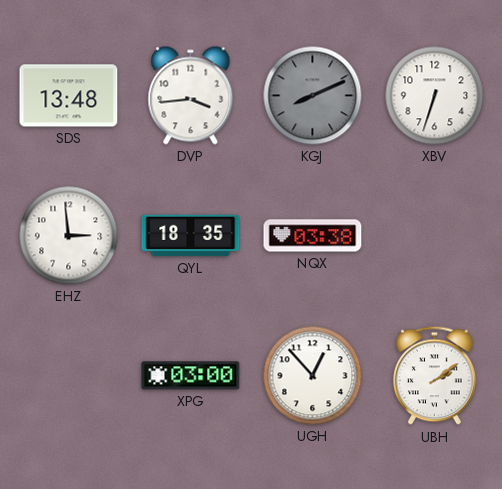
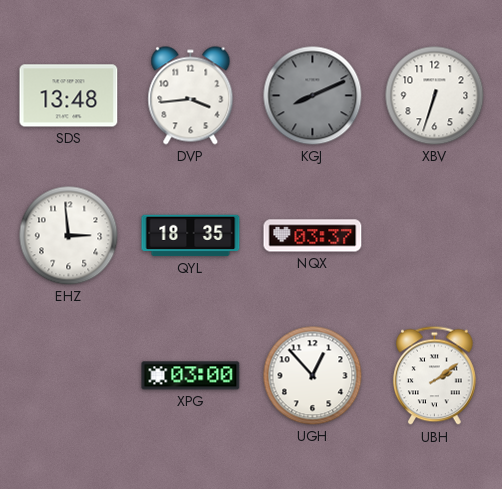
NQX: 03:38 -> 03:37
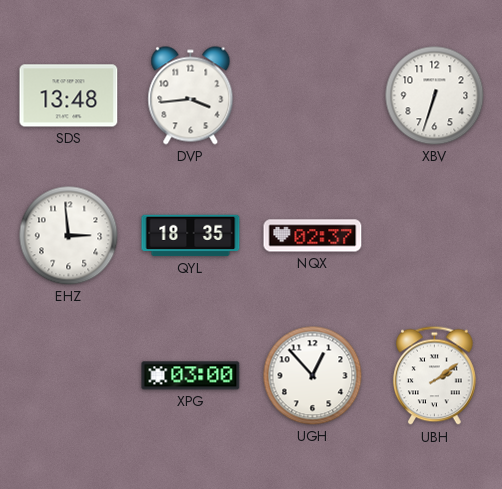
KGJ: 8:11 -> none
NQX: 03:37 -> 02:37
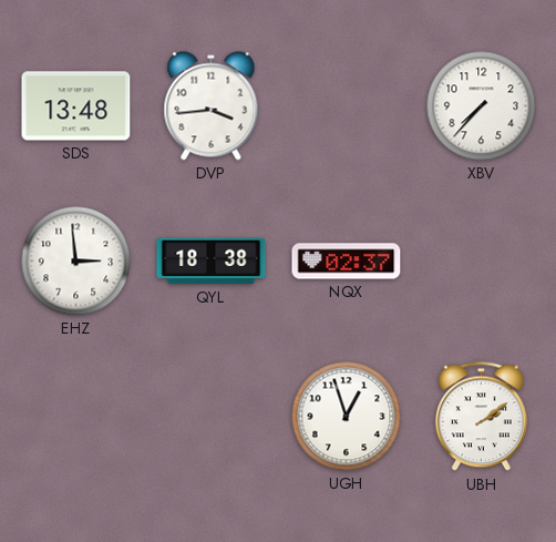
XBV: 6:33 -> 7:37
QYL: 18:35 -> 18:38
XPG: 03:00 -> none
UGH: 12:53 -> 12:57
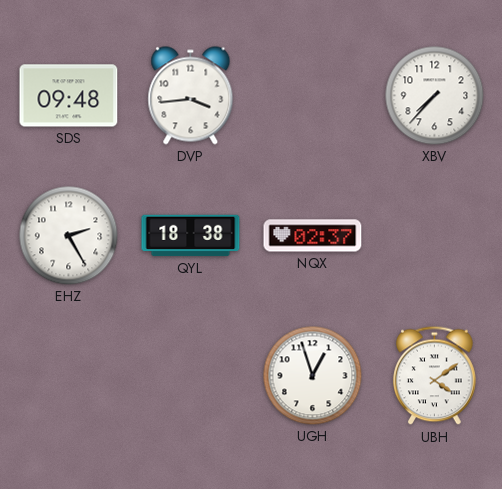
SDS: 13:48 -> 09:48
EHZ: 2:59 -> 2:25
UBH: 2:09 -> 4:09
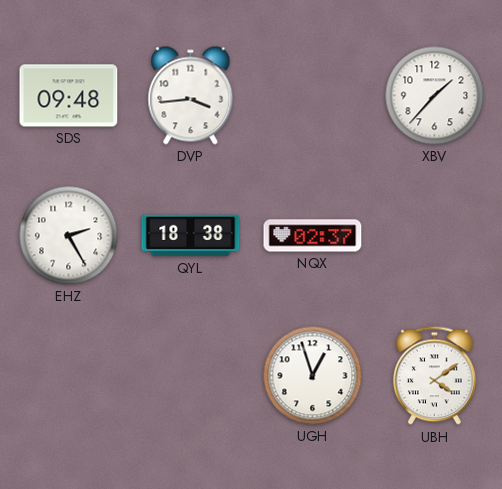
XBV: 7:37 -> 1:37
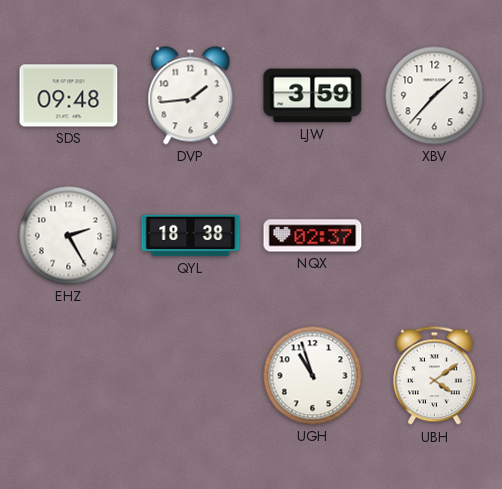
DVP: 3:44 -> 1:44
LJW: none -> 3:59
UGH: 12:57 -> 10:57
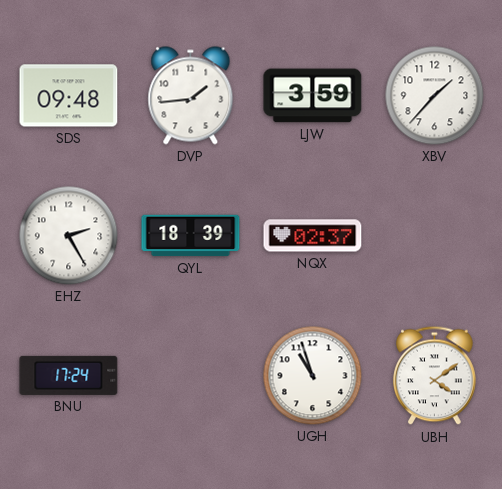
QYL: 18:38 -> 18:39
BNU: none -> 17:24
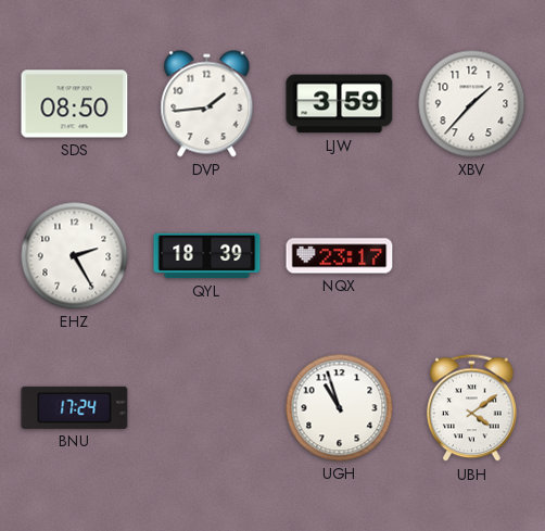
SDS: 09:48 -> 08:50
NQX: 02:37 -> 23:17
